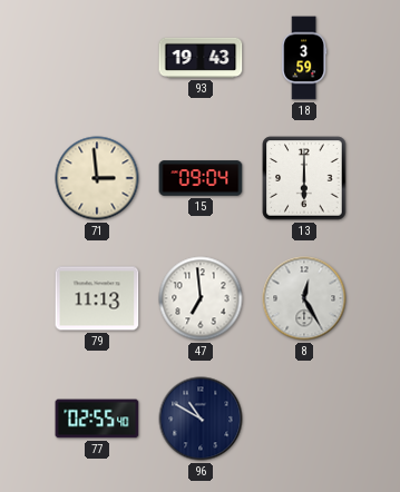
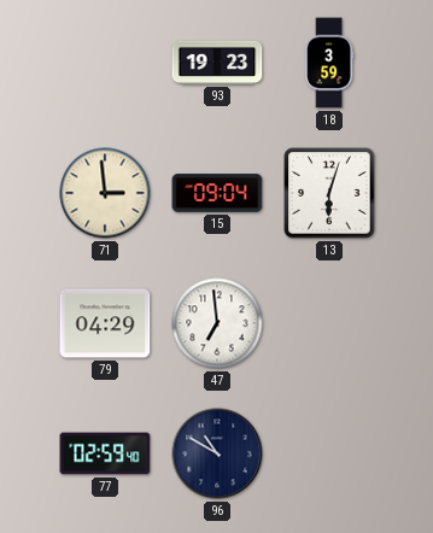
93: 19:43 -> 19:23
13: 6:00 -> 6:03
79: 11:13 -> 04:29
8: 12:25 -> none
77: 02:55 -> 02:59
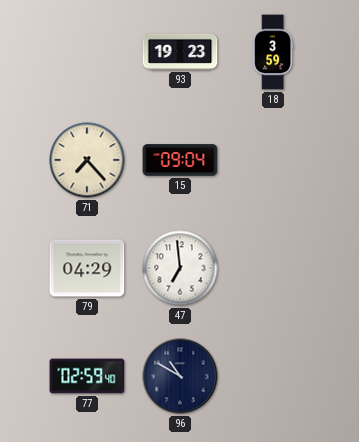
71: 2:59 -> 7:23
13: 6:03 -> none
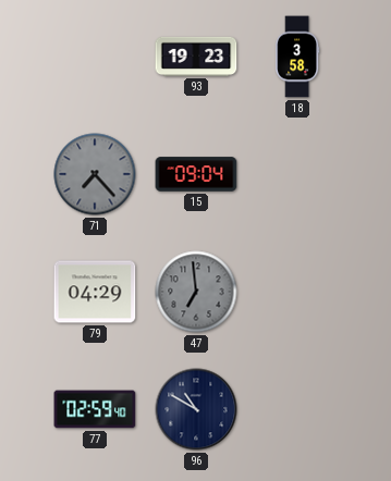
18: 3:59 -> 3:58
71 dial: cream -> grey
47 dial: white -> grey
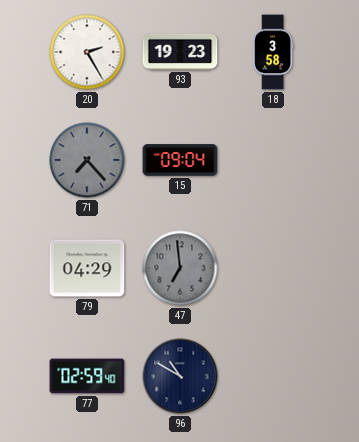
20: none -> 2:25
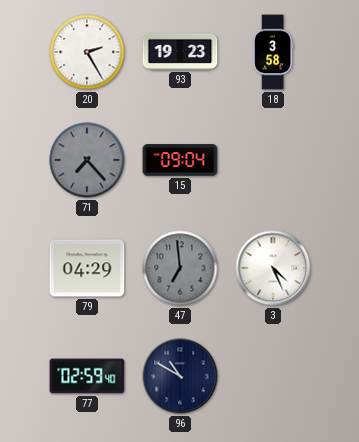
3: none -> 4:26
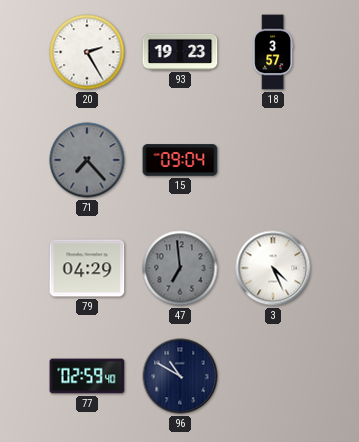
18: 3:58 -> 3:57
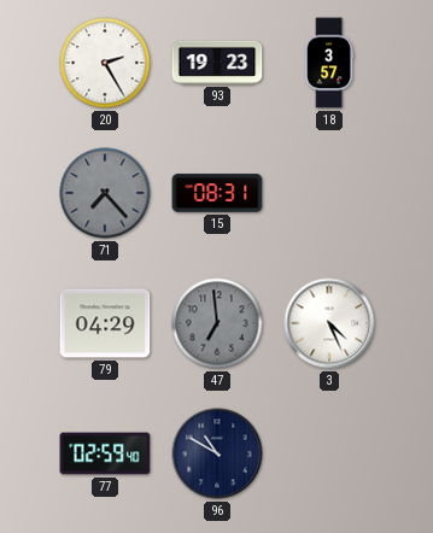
15: 09:04 -> 08:31
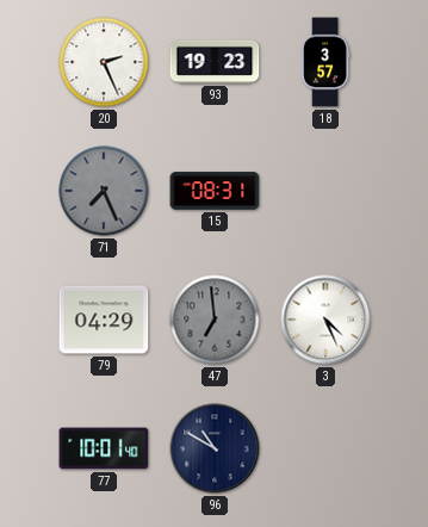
20: 2:25 -> 2:26
71: 7:23 -> 7:26
77: 02:59 -> 10:01
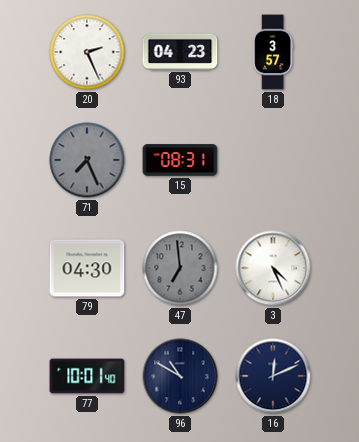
93: 19:23 -> 04:23
79: 04:29 -> 04:30
16: none -> 12:11
